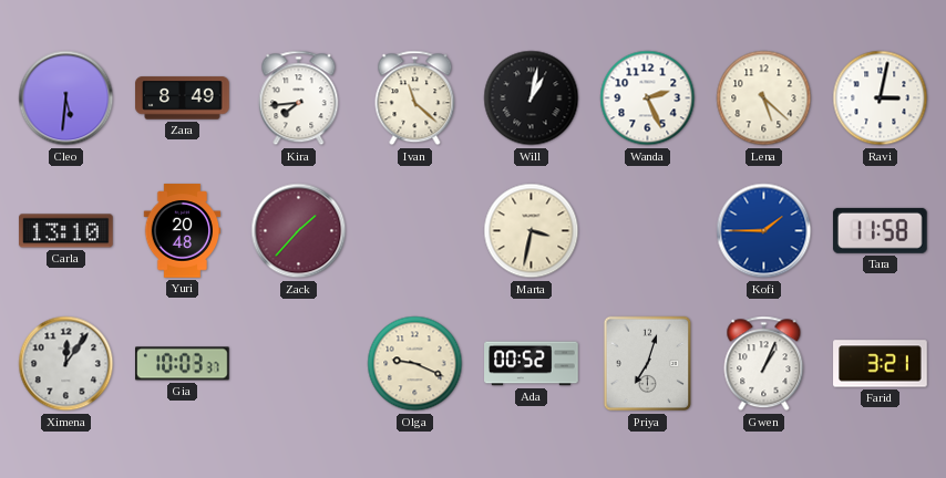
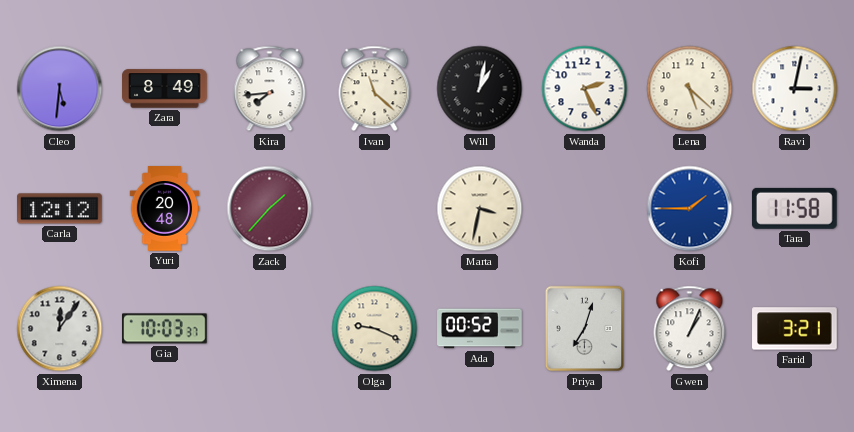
Carla: 13:10 -> 12:12
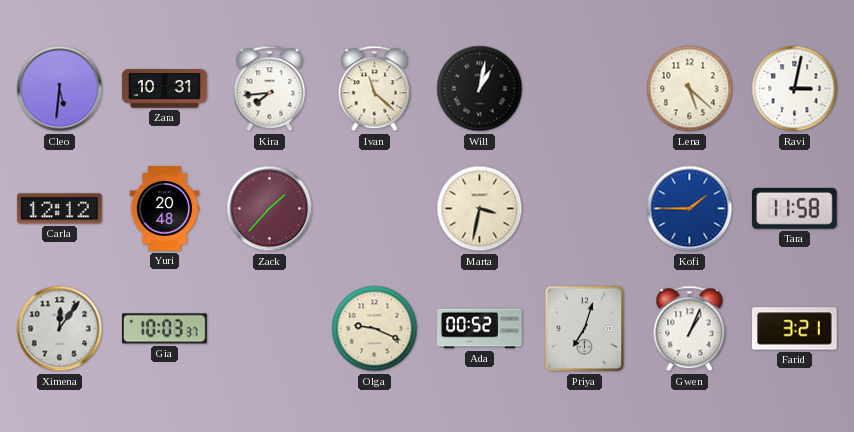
Zara: 8:49 -> 10:31
Wanda: 2:26 -> none
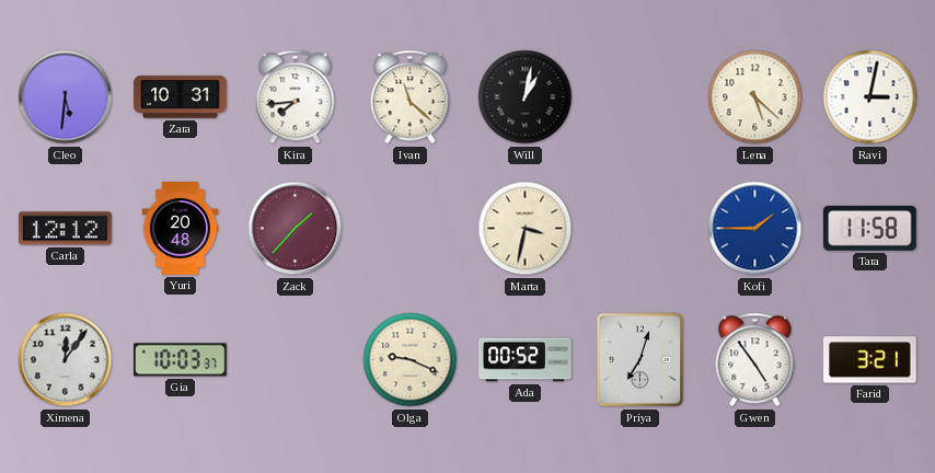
Gwen: 1:04 -> 4:54
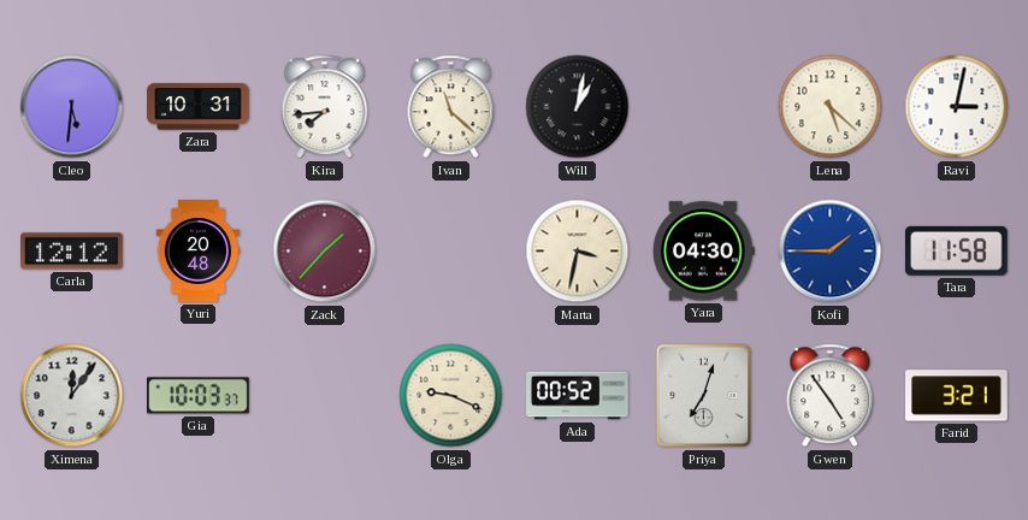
Yara: none -> 04:30
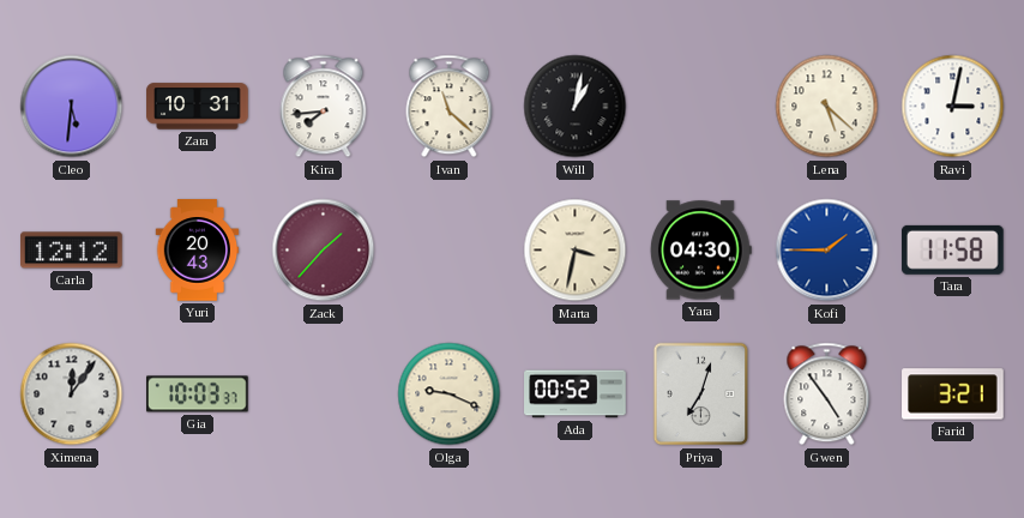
Yuri: 20:48 -> 20:43
